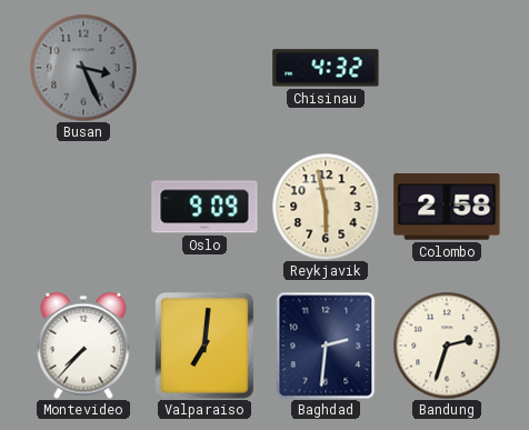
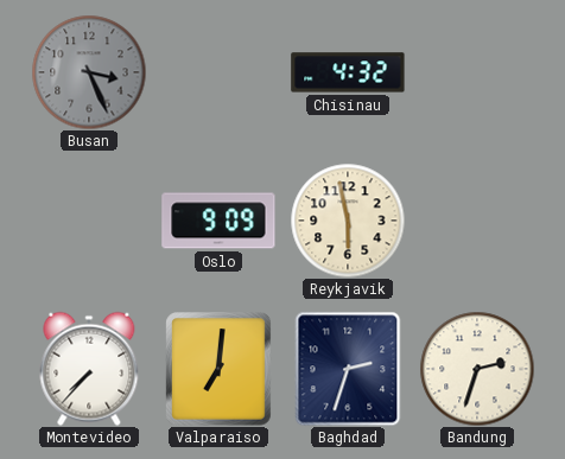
Colombo: 2:58 -> none
Baghdad: 2:31 -> 2:33
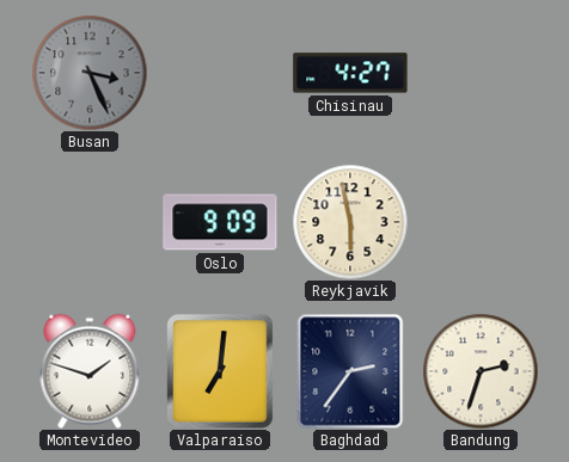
Chisinau: 4:32 -> 4:27
Montevideo: 7:37 -> 1:48
Baghdad: 2:33 -> 2:36
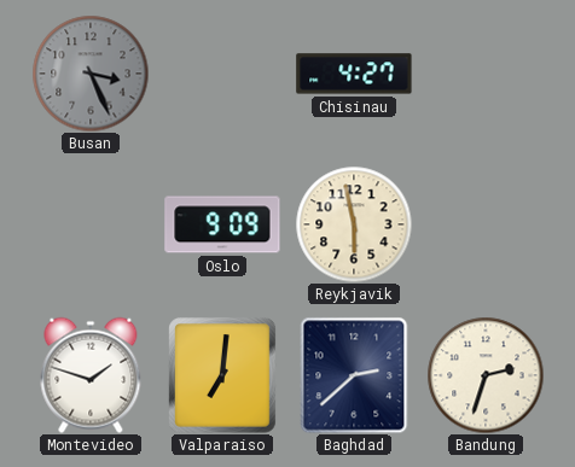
Baghdad: 2:36 -> 2:38
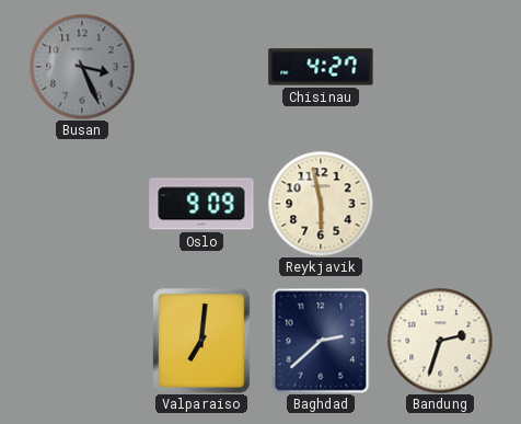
Montevideo: 1:48 -> none
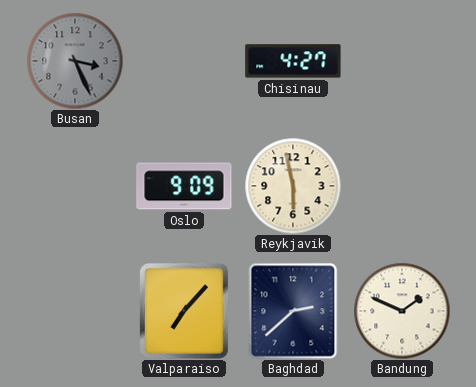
Valparaiso: 7:01 -> 7:07
Bandung: 2:33 -> 1:49
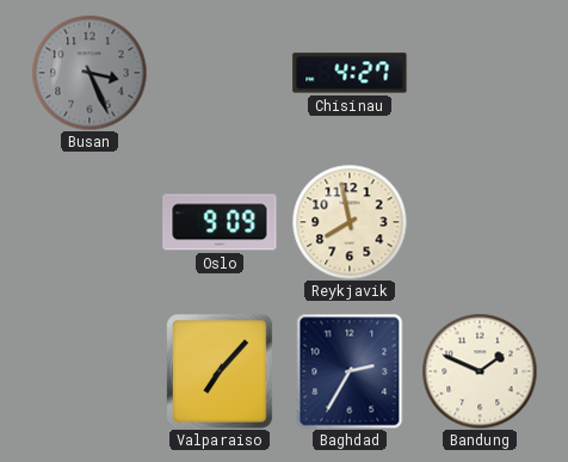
Reykjavik: 5:58 -> 7:58
Baghdad: 2:38 -> 2:35
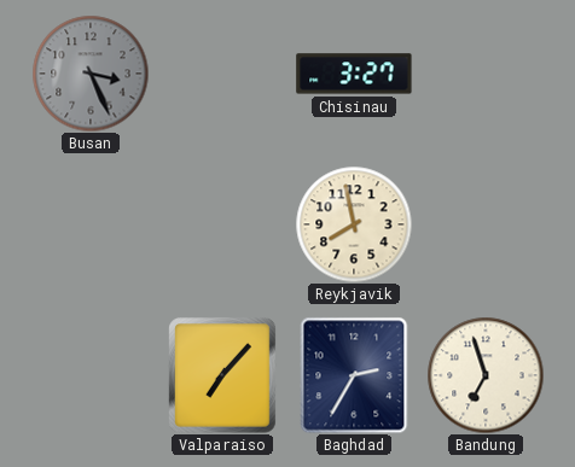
Chisinau: 4:27 -> 3:27
Oslo: 9:09 -> none
Bandung: 1:49 -> 6:57
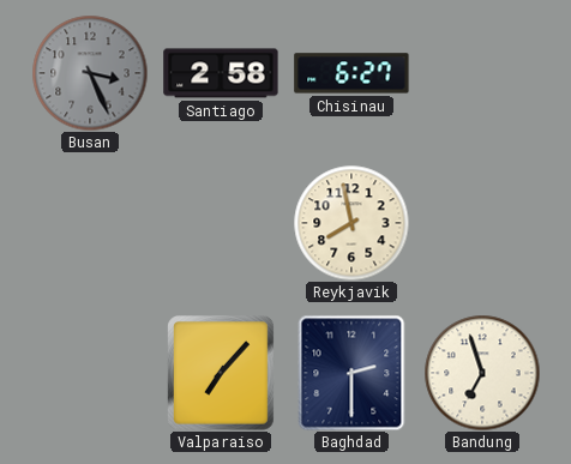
Santiago: none -> 2:58
Chisinau: 3:27 -> 6:27
Baghdad: 2:35 -> 2:30
